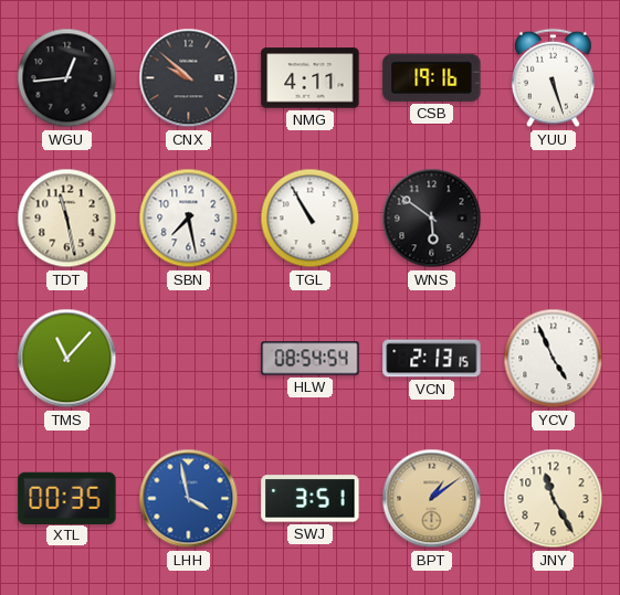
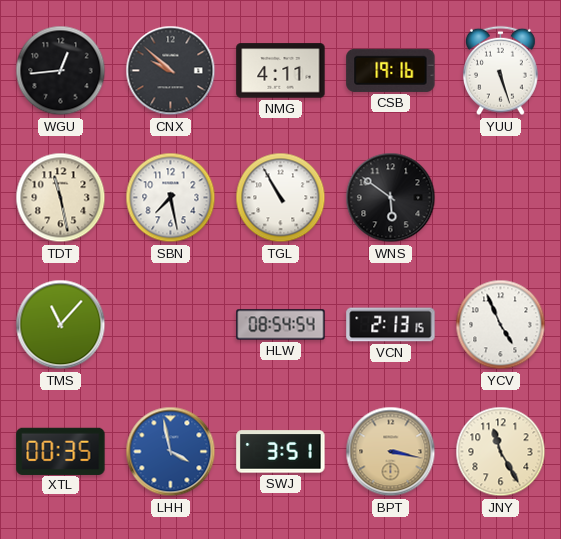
BPT: 1:09 -> 3:17
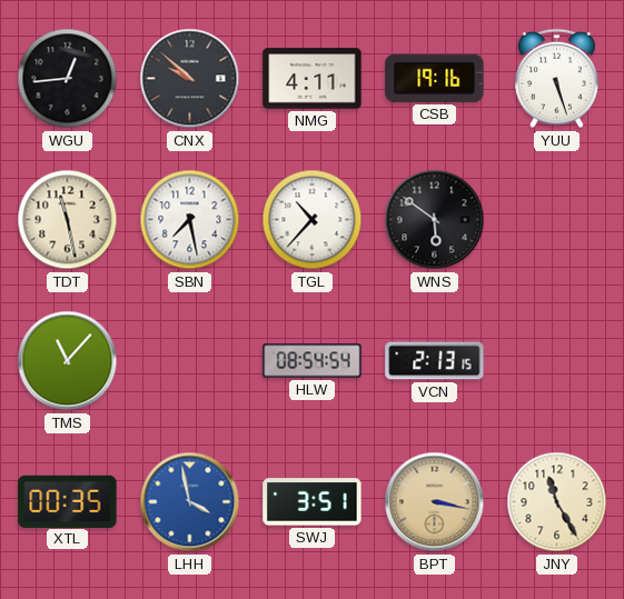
TGL: 10:55 -> 10:37
YCV: 4:56 -> none
